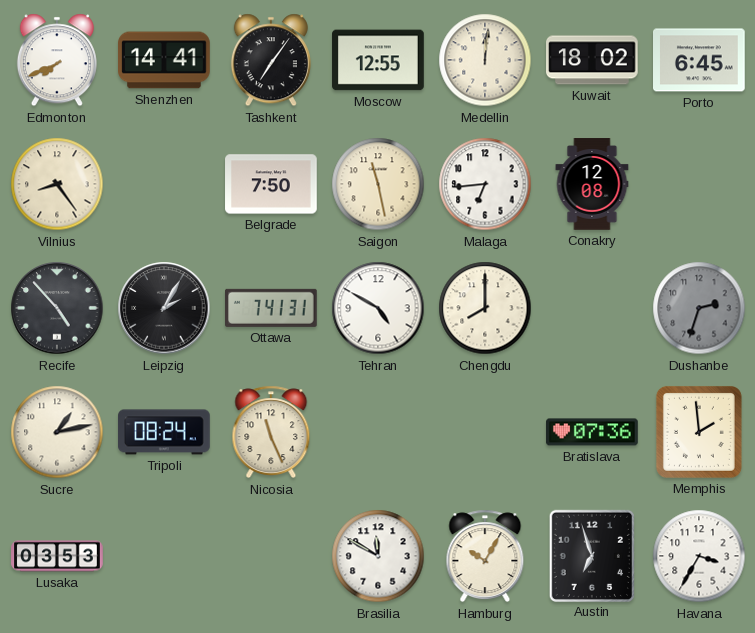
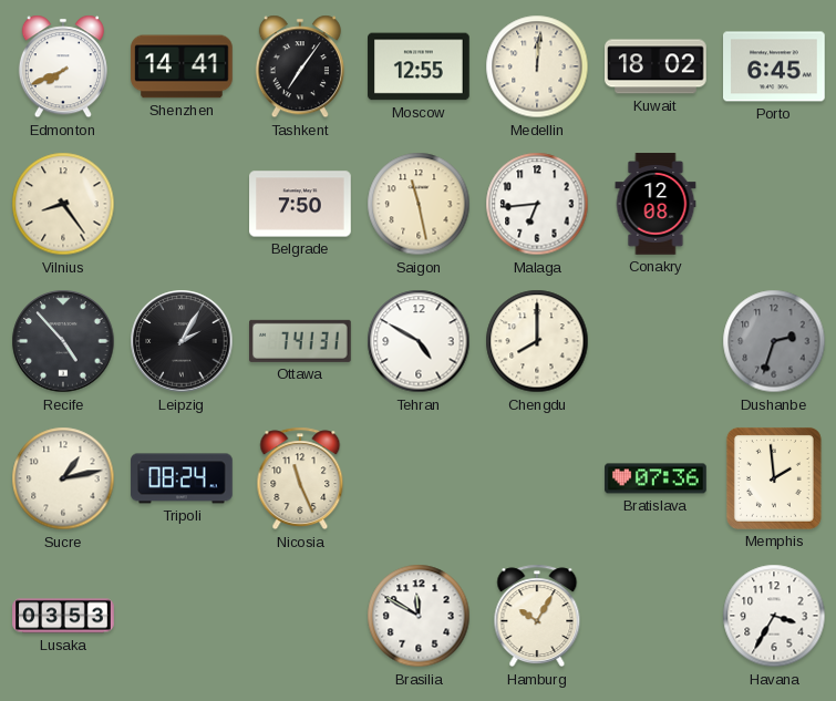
Austin: 6:57 -> none
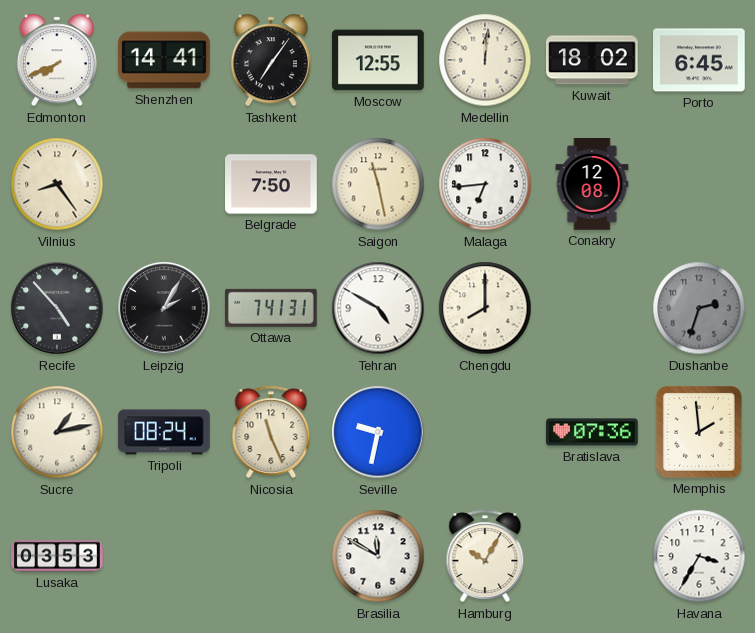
Seville: none -> 9:32
